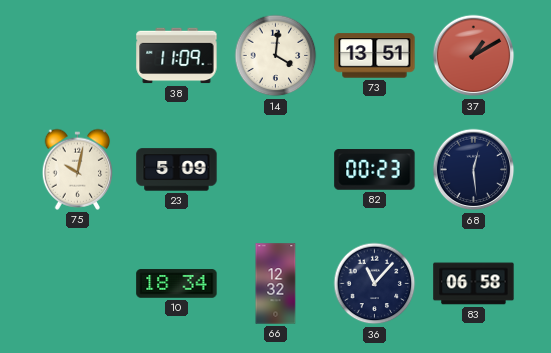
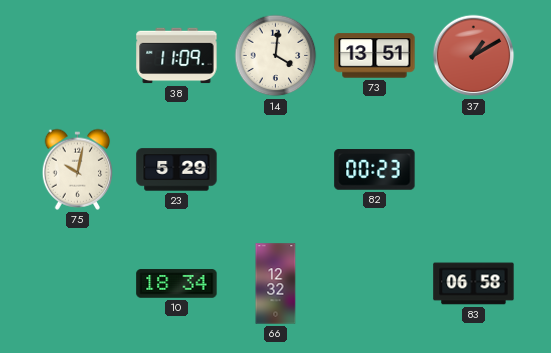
23: 5:09 -> 5:29
68: 12:29 -> none
36: 11:07 -> none
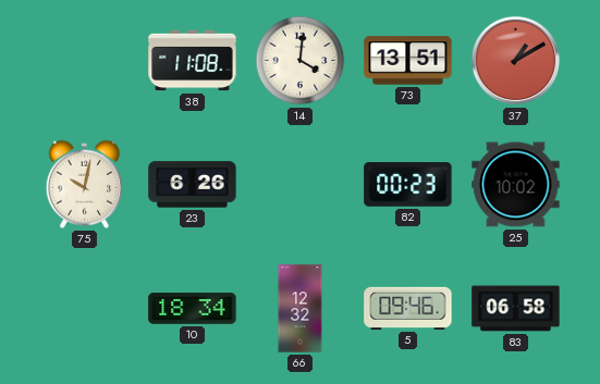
38: 11:09 -> 11:08
23: 5:29 -> 6:26
25: none -> 10:02
5: none -> 09:46
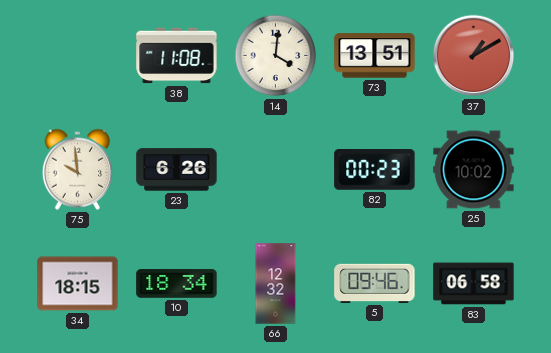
75: 10:02 -> 9:59
34: none -> 18:15
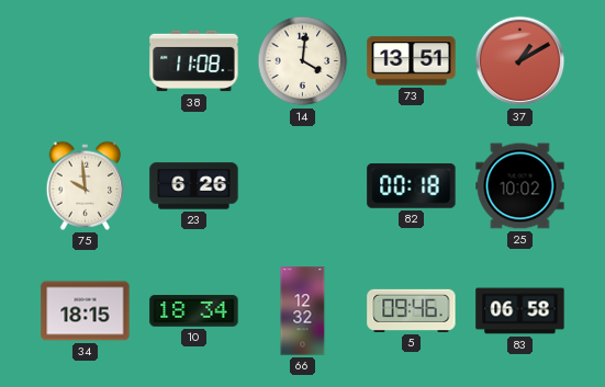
82: 00:23 -> 00:18
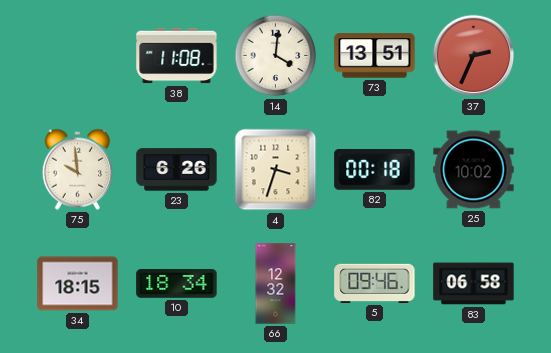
37: 1:10 -> 2:34
4: none -> 3:33
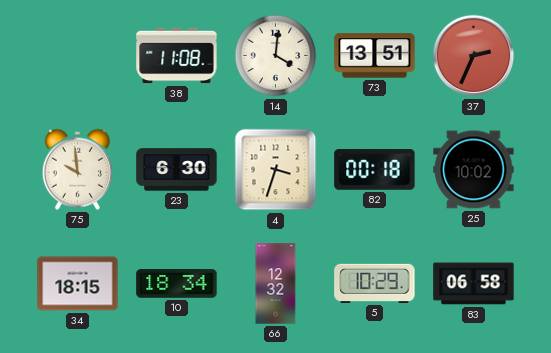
23: 6:26 -> 6:30
5: 09:46 -> 10:29
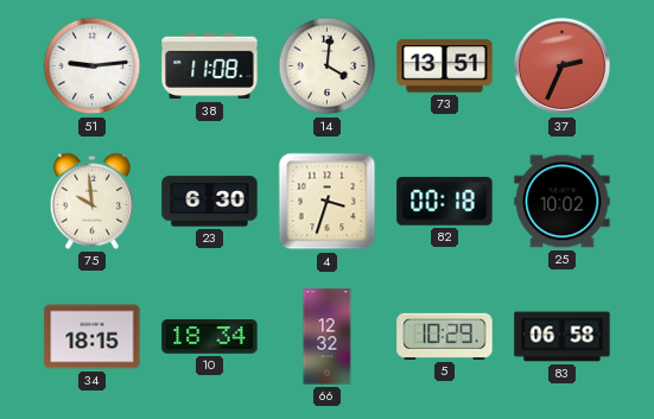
51: none -> 9:14
